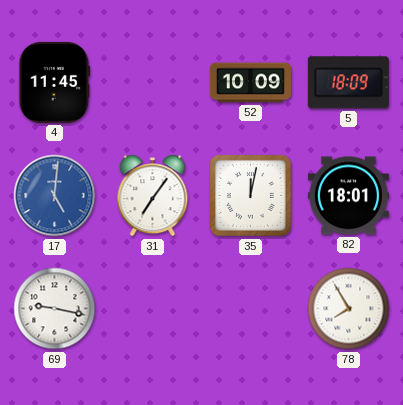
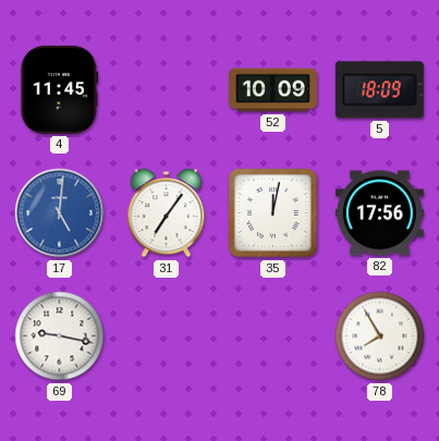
82: 18:01 -> 17:56
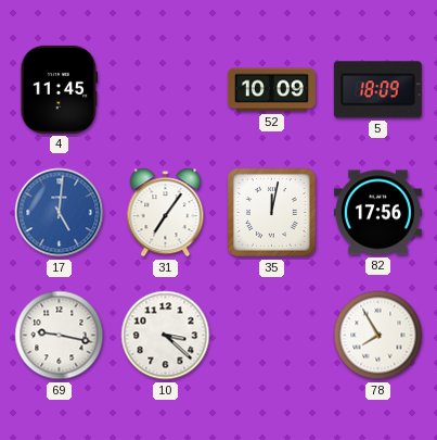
10: none -> 3:22
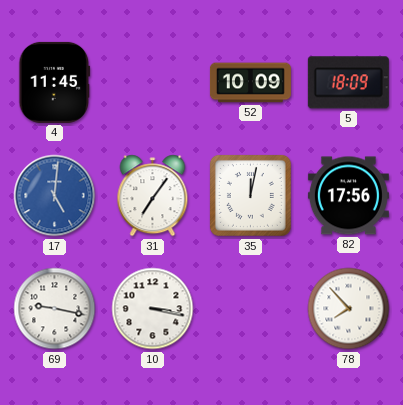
10: 3:22 -> 3:17
78: 7:55 -> 7:53
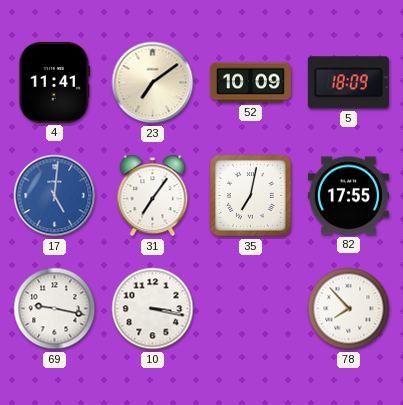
4: 11:45 -> 11:41
23: none -> 7:09
35: 12:02 -> 7:02
82: 17:56 -> 17:55
